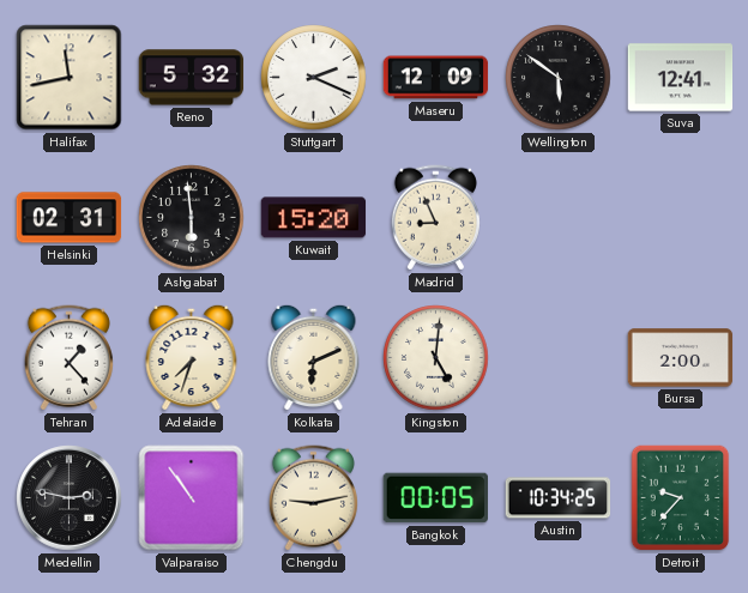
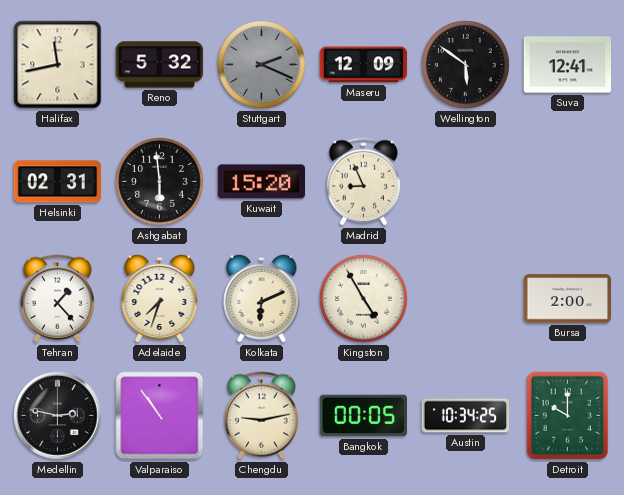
Stuttgart dial: white -> grey
Kingston: 5:01 -> 4:55
Detroit: 9:37 -> 10:00
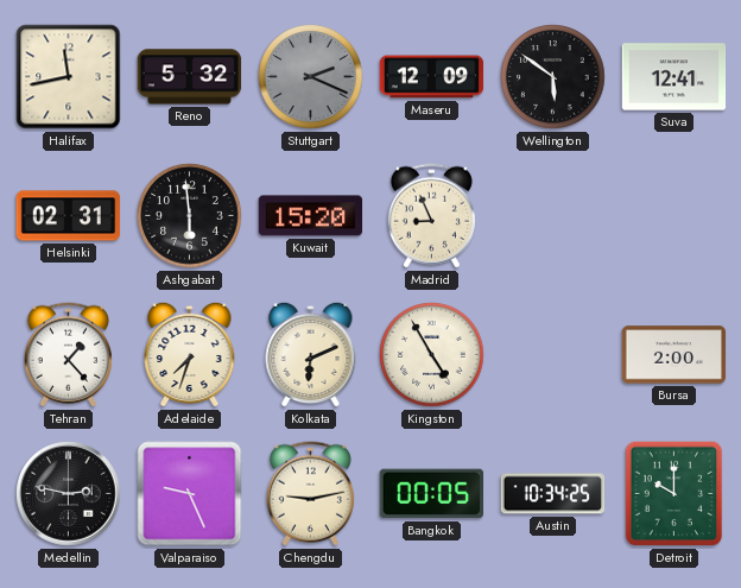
Valparaiso: 10:54 -> 9:26
